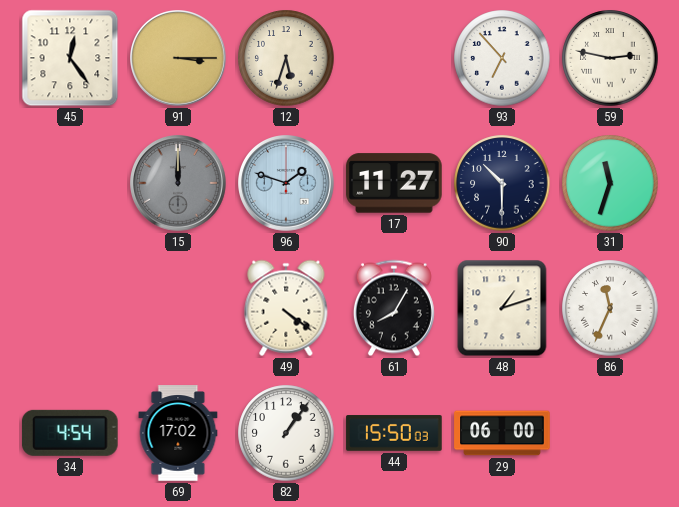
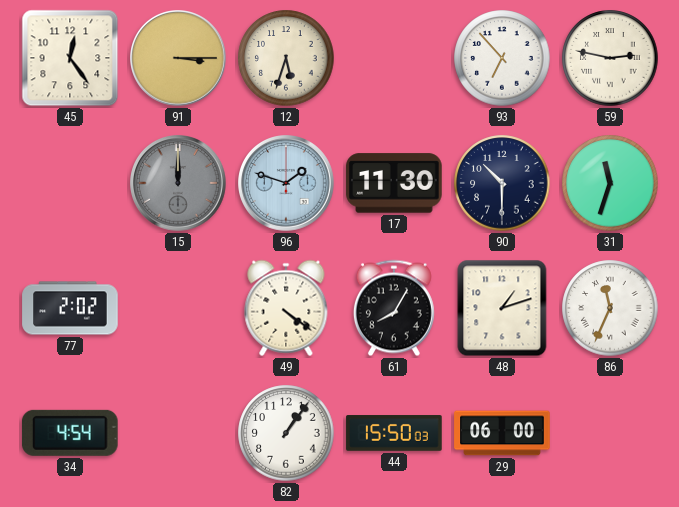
17: 11:27 -> 11:30
77: none -> 2:02
69: 17:02 -> none
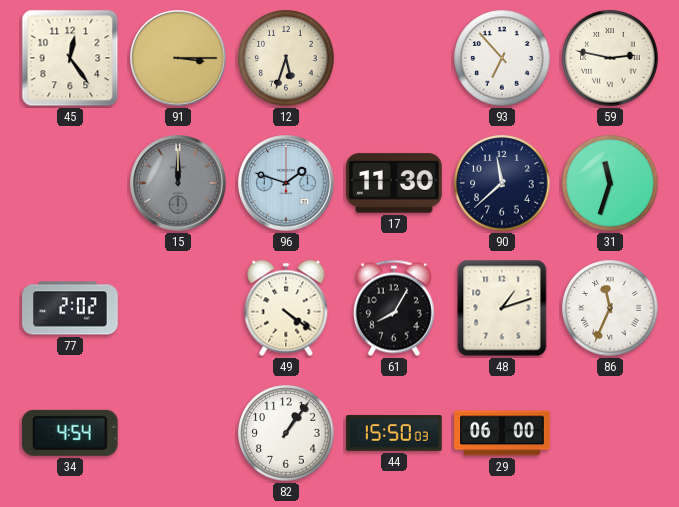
90: 10:30 -> 11:38
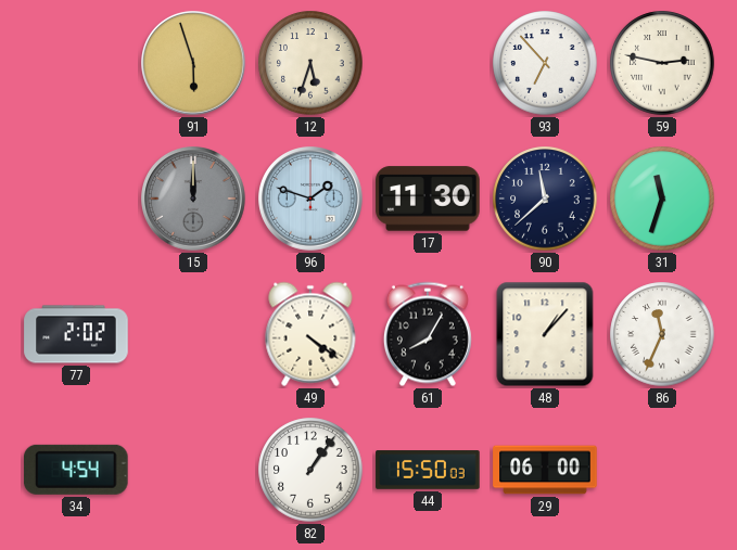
45: 12:24 -> none
91: 3:15 -> 5:57
48: 1:12 -> 1:07
